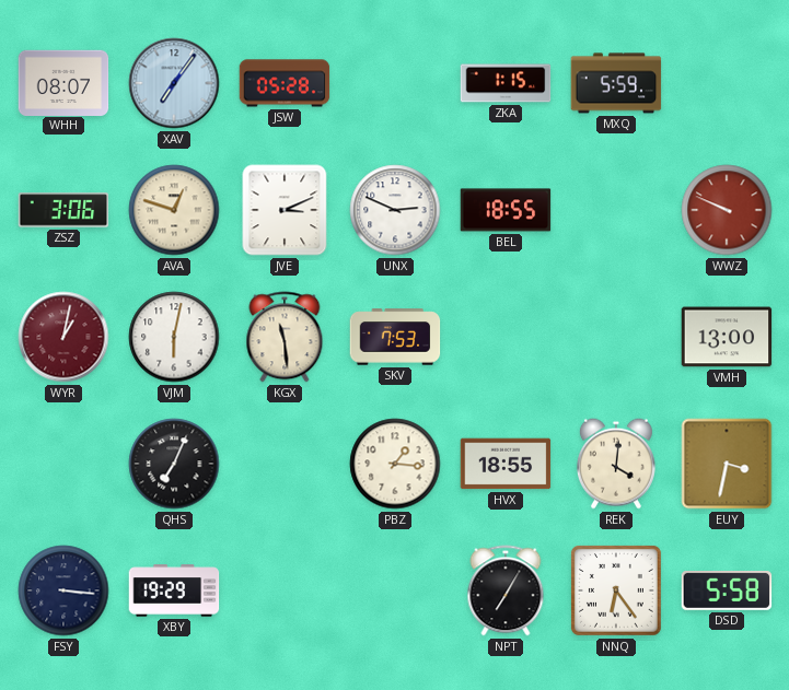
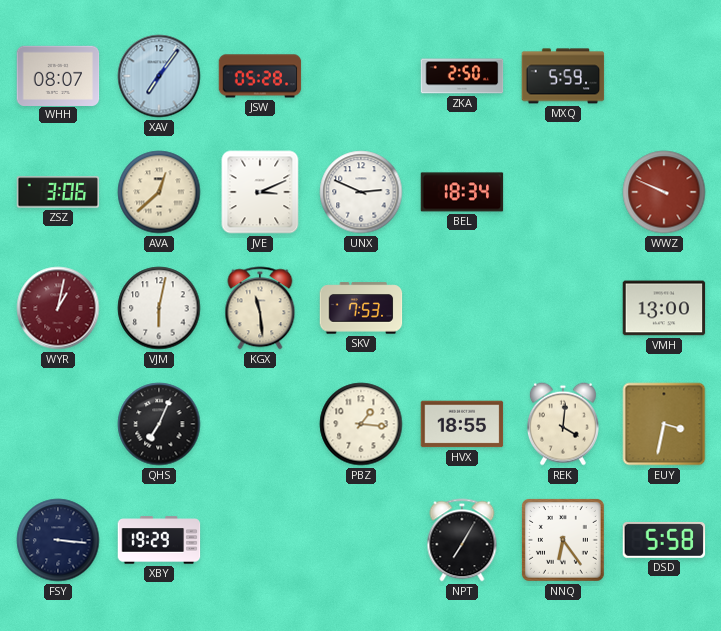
ZKA: 1:15 -> 2:50
AVA: 12:48 -> 12:38
BEL: 18:55 -> 18:34
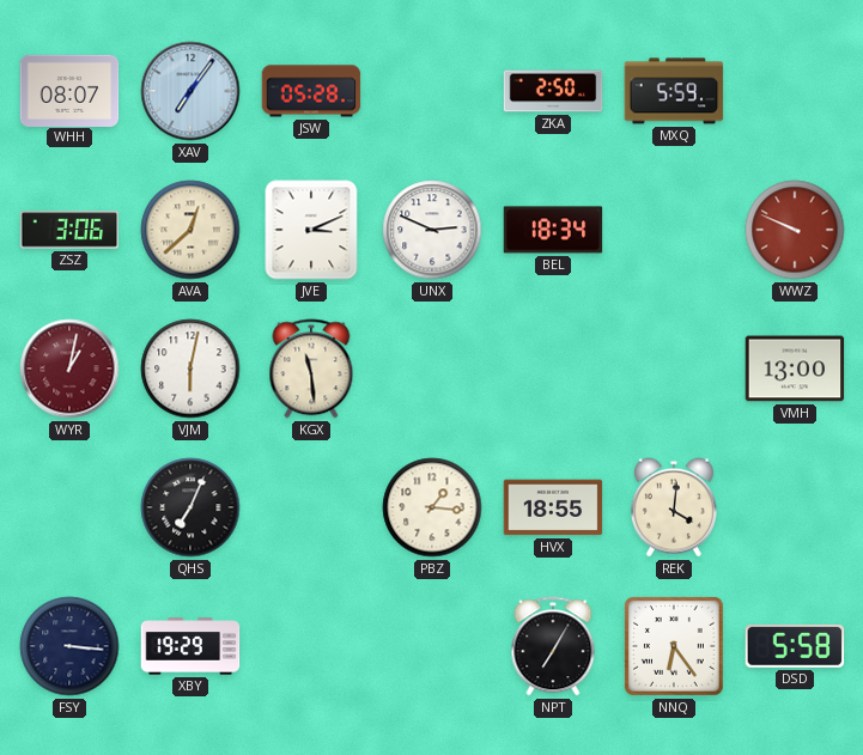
SKV: 7:53 -> none
EUY: 3:32 -> none
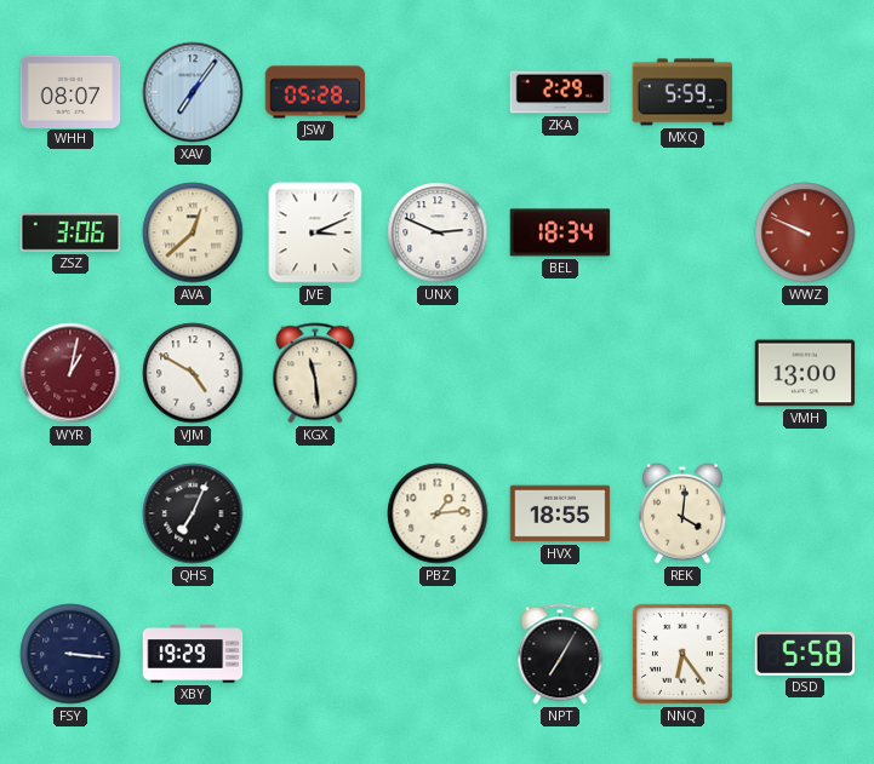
ZKA: 2:50 -> 2:29
VJM: 6:02 -> 4:50
PBZ: 1:16 -> 1:14
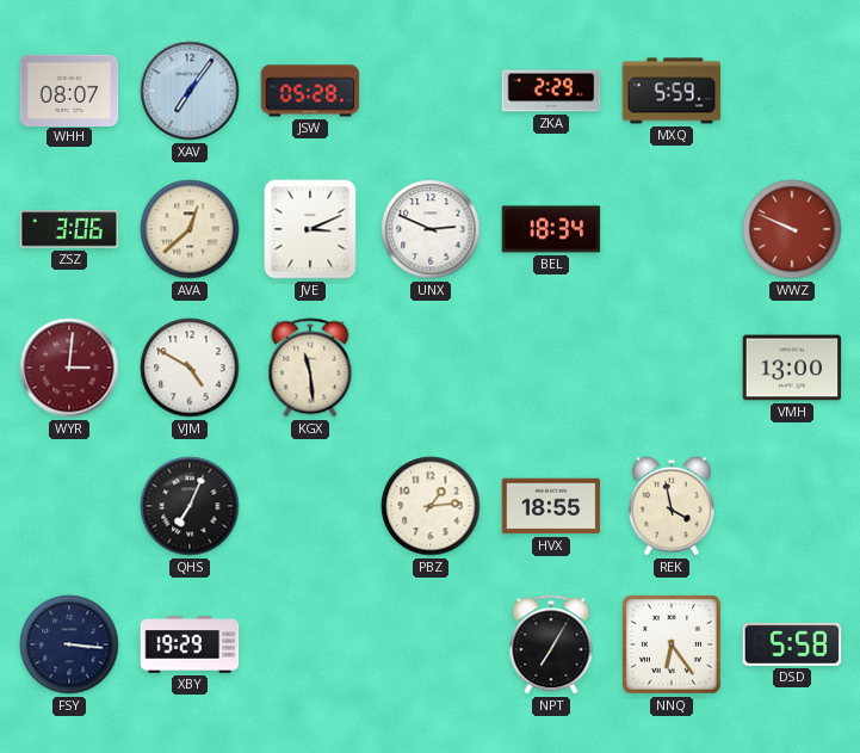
WYR: 1:02 -> 3:01
REK: 4:01 -> 3:58
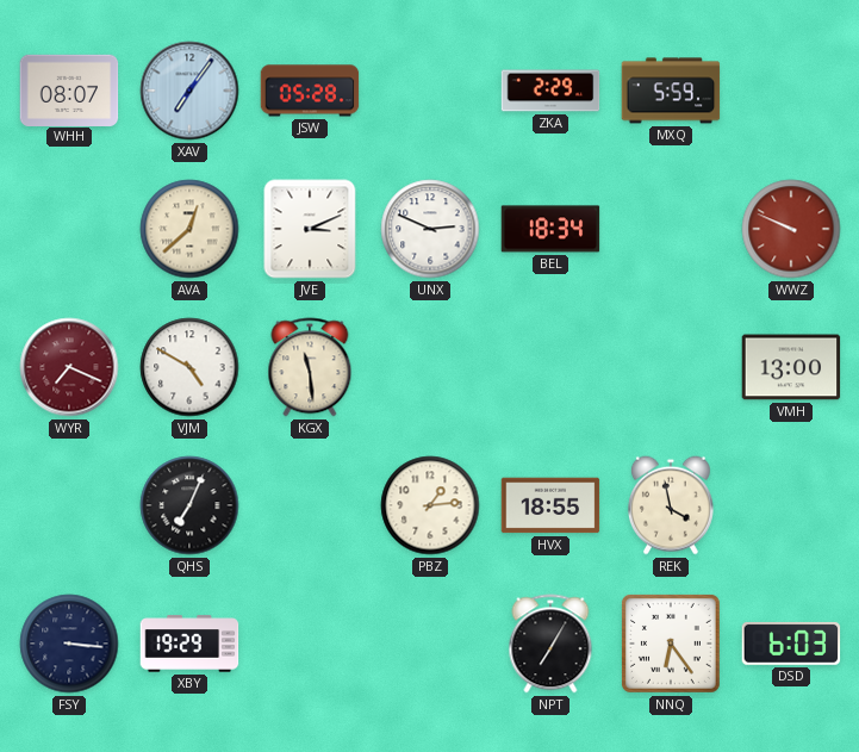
ZSZ: 3:06 -> none
WYR: 3:01 -> 7:19
DSD: 5:58 -> 6:03
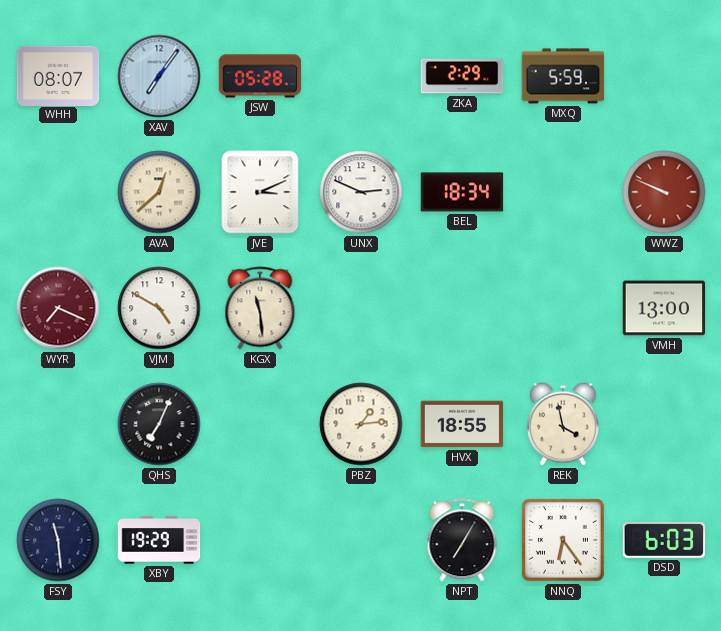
FSY: 3:16 -> 11:29
